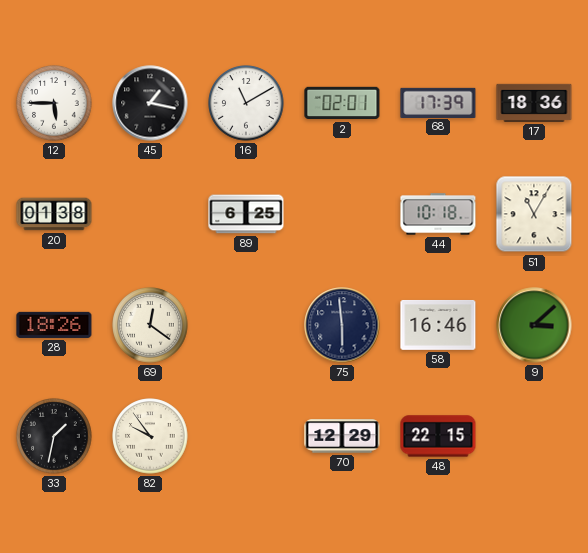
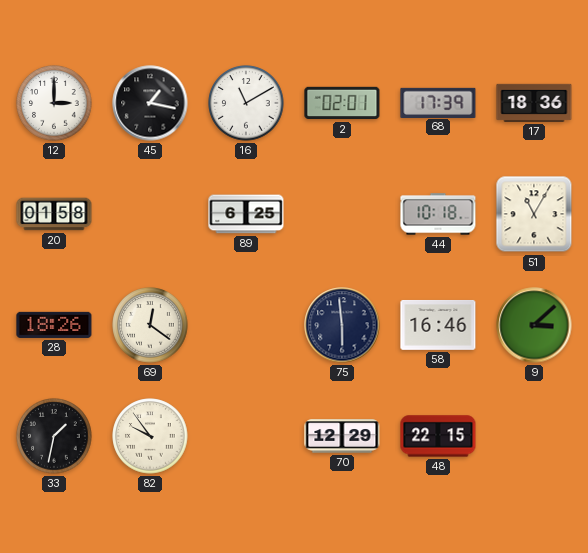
12: 5:45 -> 3:00
20: 01:38 -> 01:58
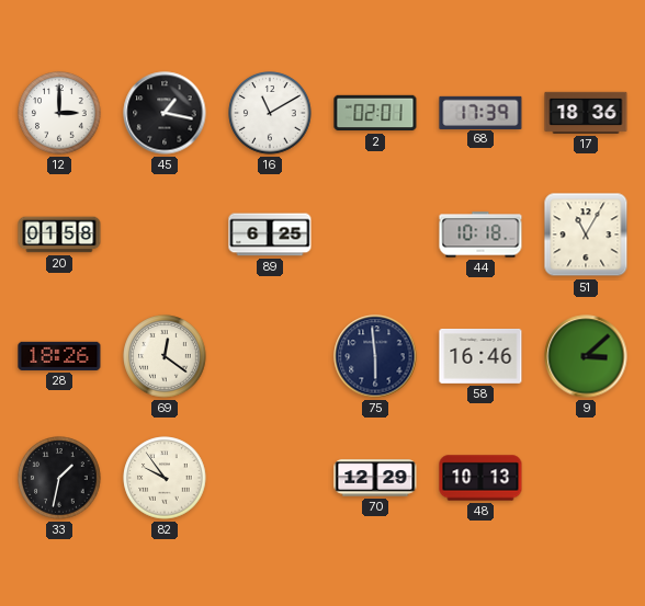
48: 22:15 -> 10:13
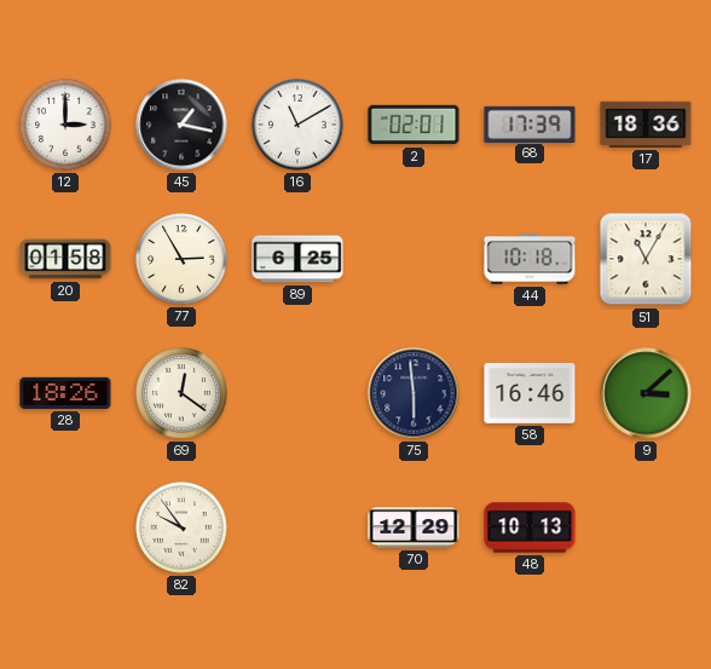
77: none -> 2:55
33: 1:32 -> none
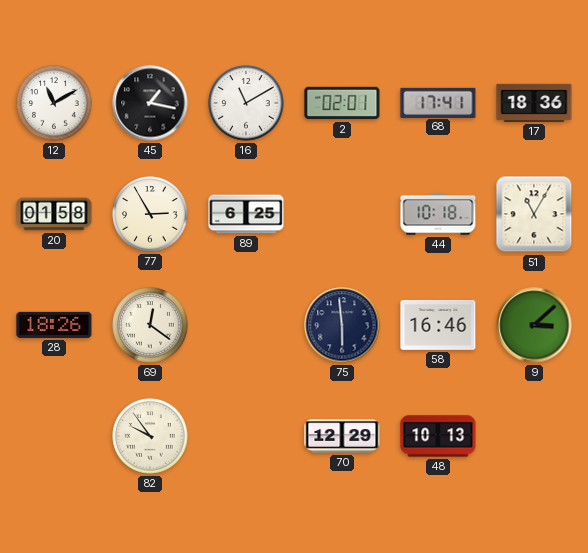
12: 3:00 -> 11:10
68: 17:39 -> 17:41
